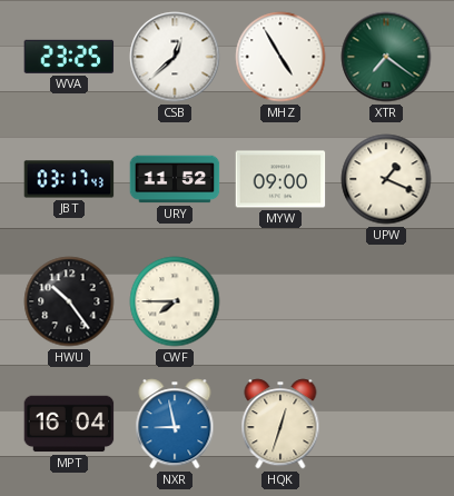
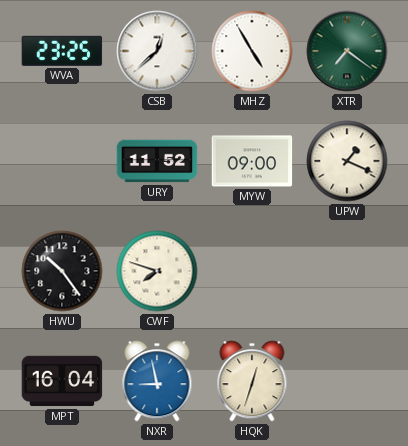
JBT: 03:17 -> none
CWF: 7:45 -> 7:48
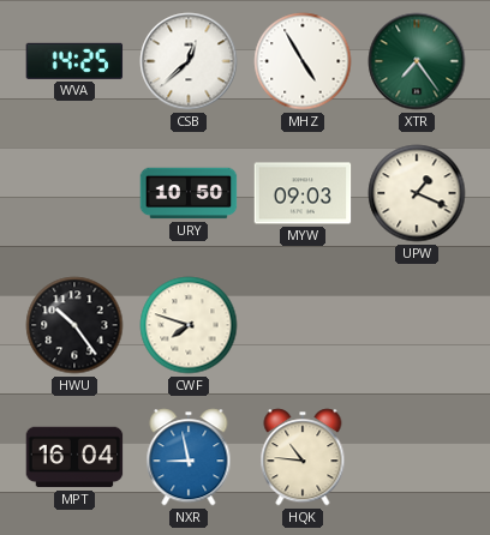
WVA: 23:25 -> 14:25
XTR: 7:21 -> 7:24
URY: 11:52 -> 10:50
MYW: 09:00 -> 09:03
HQK: 12:33 -> 10:46
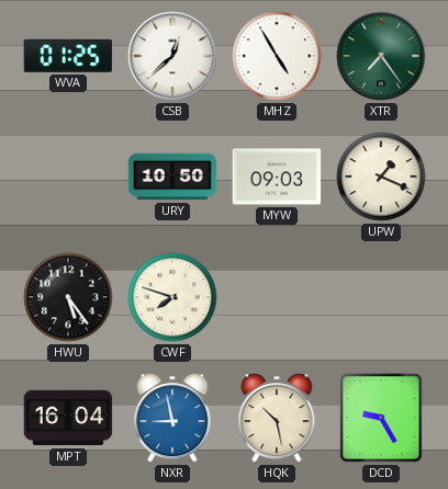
WVA: 14:25 -> 01:25
HWU: 10:24 -> 5:24
HQK: 10:46 -> 10:28
DCD: none -> 9:25
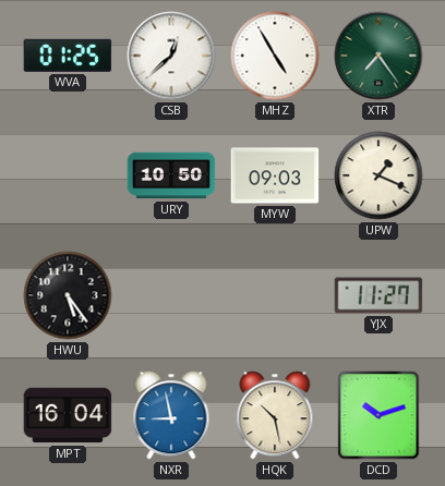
CWF: 7:48 -> none
YJX: none -> 11:27
DCD: 9:25 -> 10:12
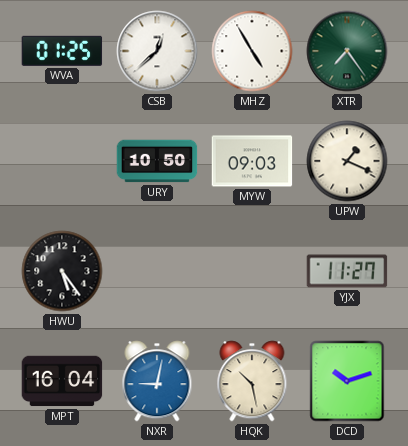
NXR: 8:58 -> 9:02
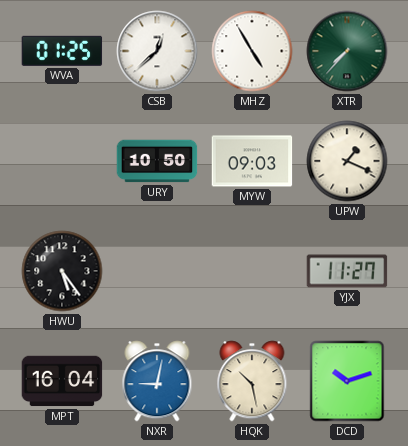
XTR: 7:24 -> 7:37
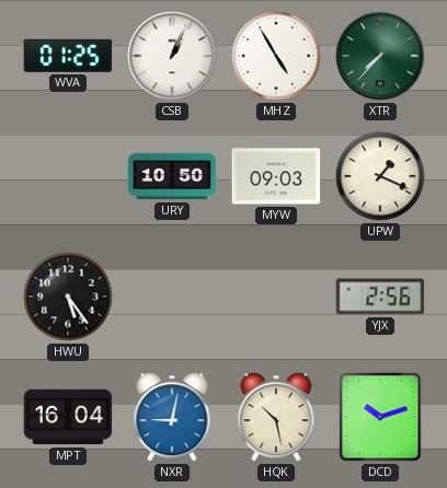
CSB: 12:38 -> 1:04
YJX: 11:27 -> 2:56
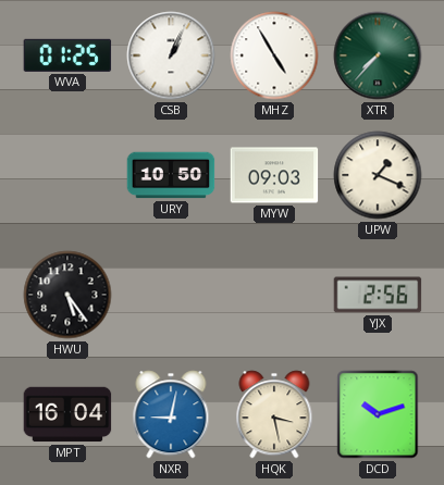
HQK: 10:28 -> 3:28
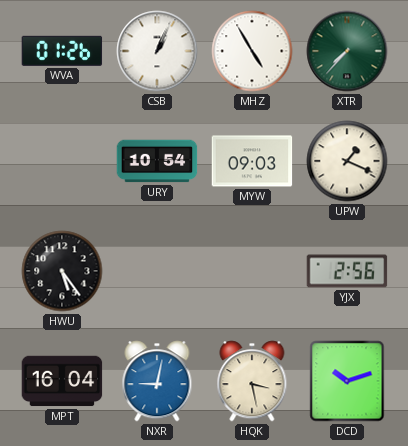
WVA: 01:25 -> 01:26
URY: 10:50 -> 10:54
